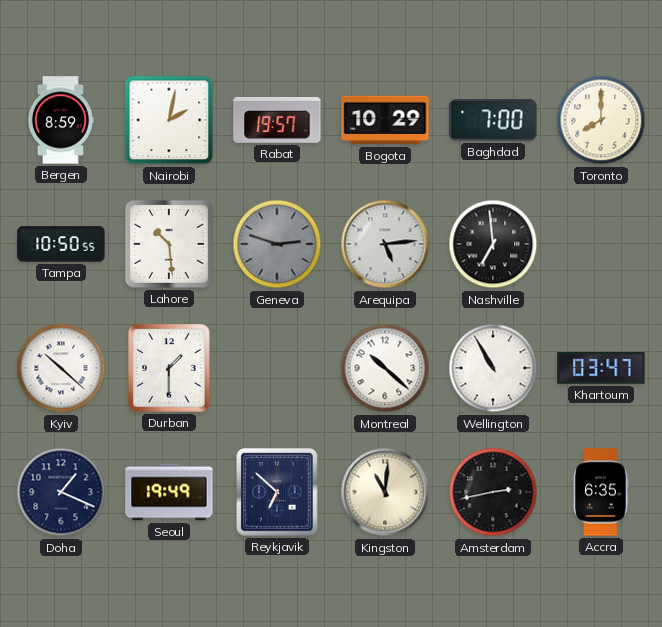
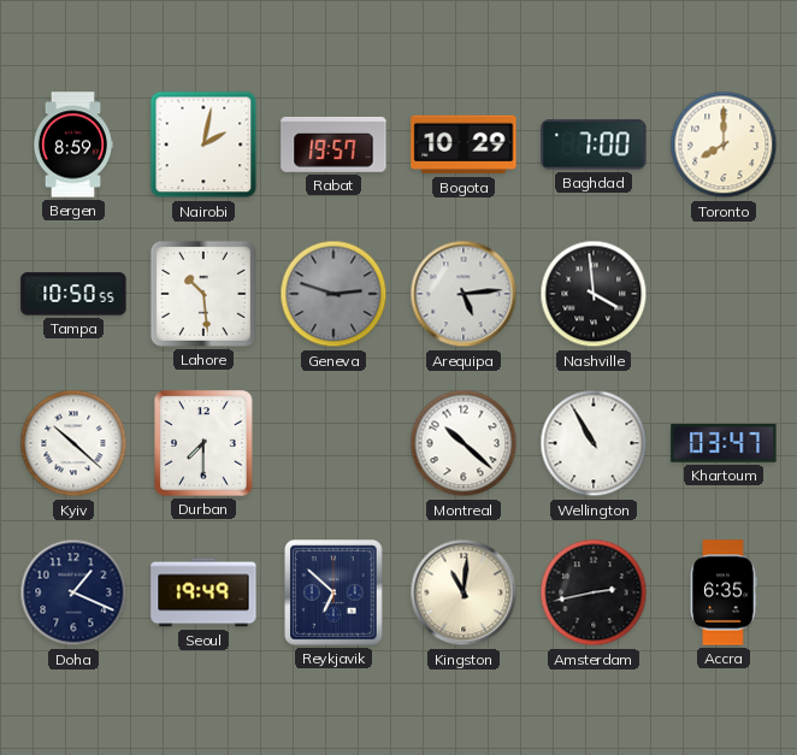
Nashville: 6:59 -> 3:59
Durban: 1:30 -> 7:30
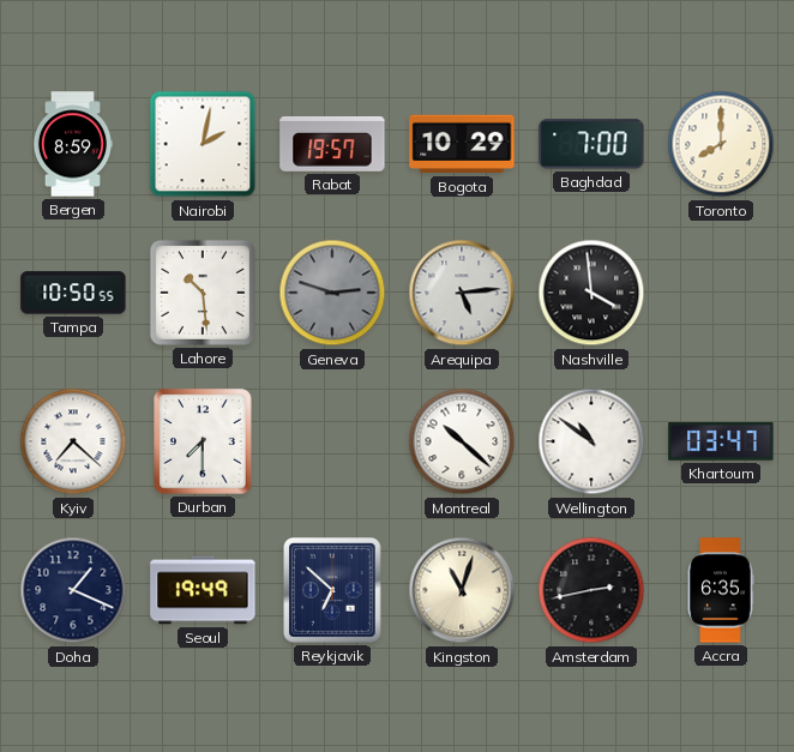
Kyiv: 10:22 -> 7:22
Wellington: 10:55 -> 10:51
Kingston: 11:01 -> 11:03
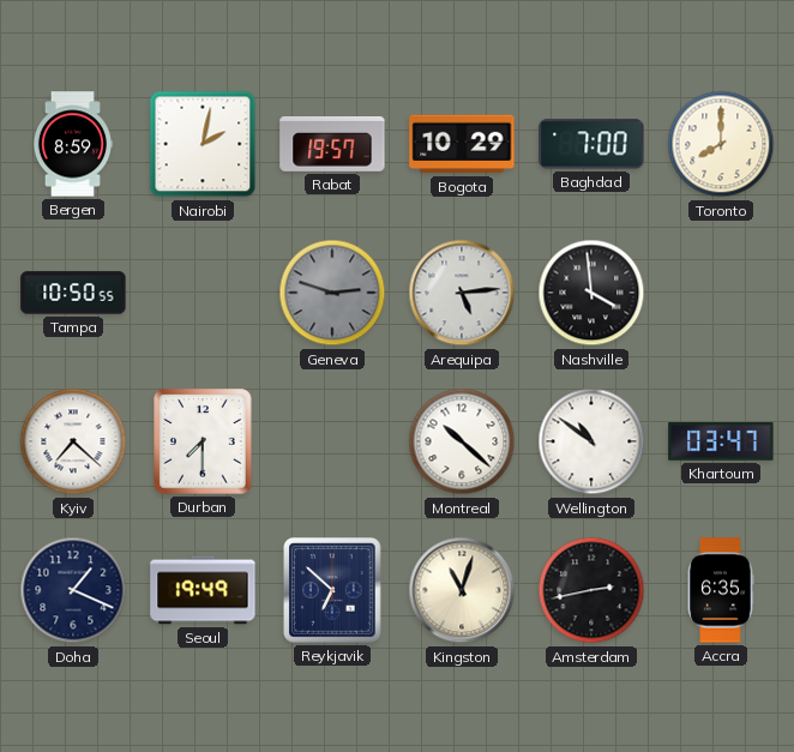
Lahore: 10:29 -> none
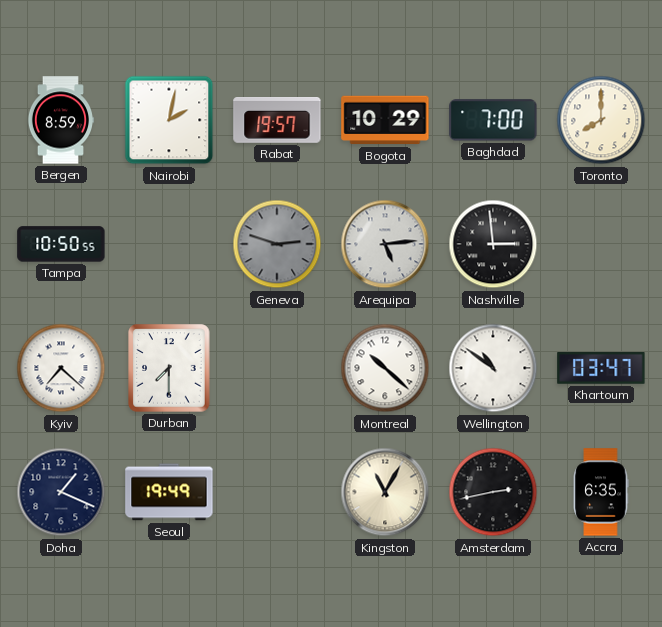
Nashville: 3:59 -> 2:59
Reykjavik: 6:52 -> none
Kingston: 11:03 -> 11:05
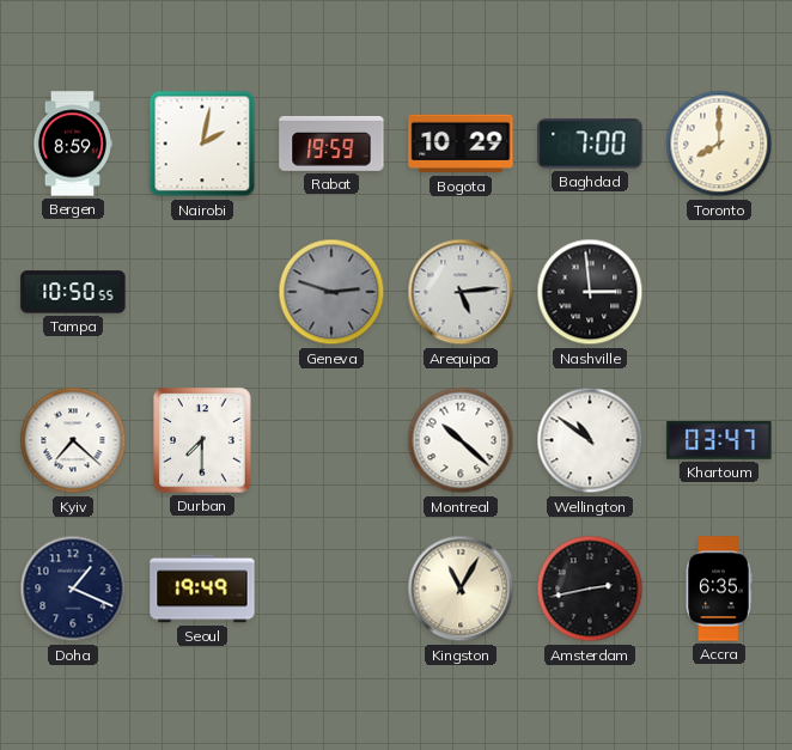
Rabat: 19:57 -> 19:59
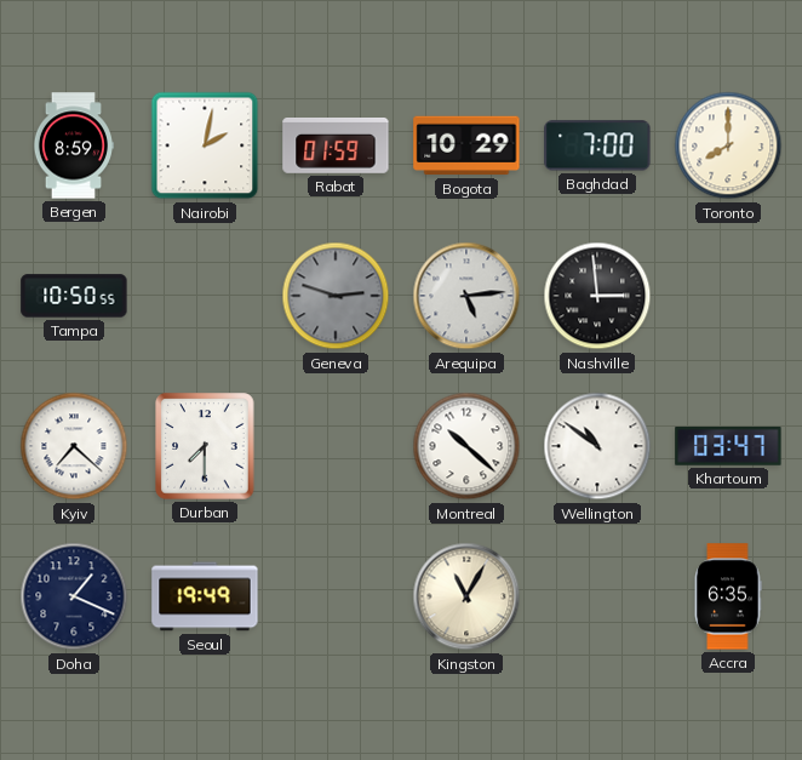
Rabat: 19:59 -> 01:59
Amsterdam: 2:43 -> none
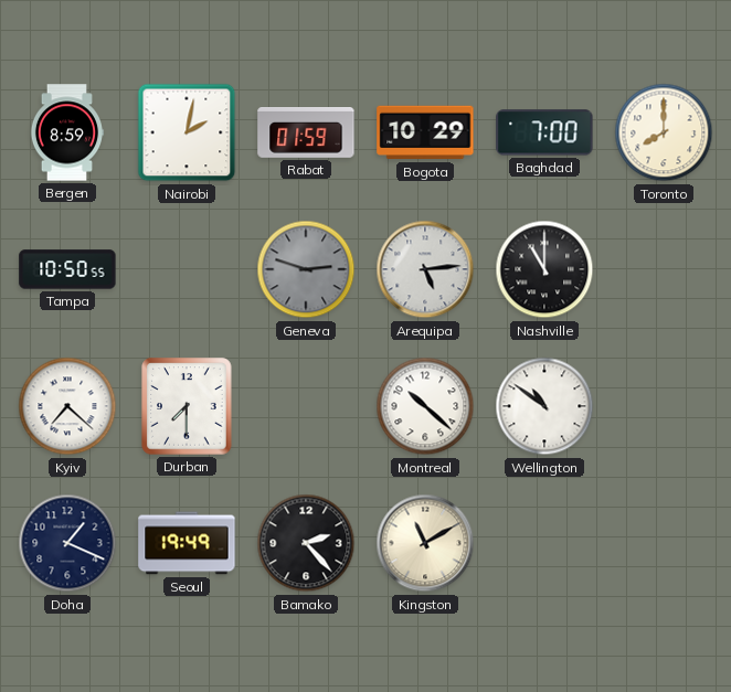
Nashville: 2:59 -> 11:00
Khartoum: 03:47 -> none
Bamako: none -> 2:23
Kingston: 11:05 -> 11:10
Accra: 6:35 -> none
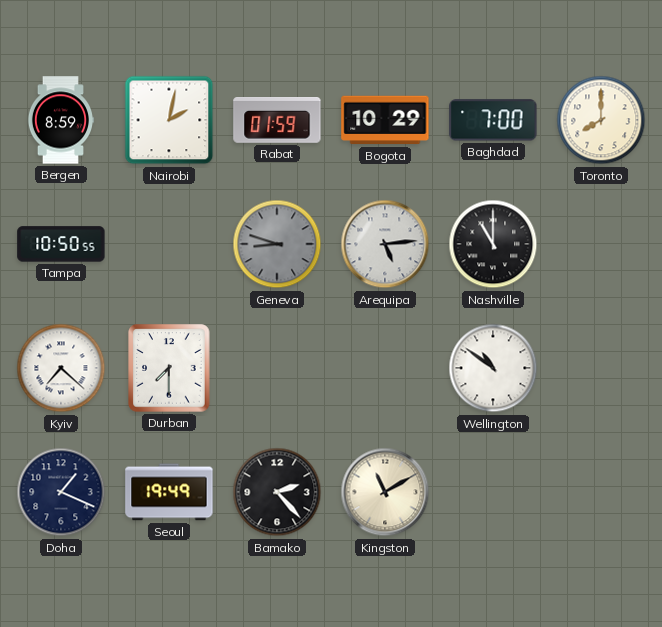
Geneva: 2:48 -> 8:48
Montreal: 10:22 -> none
